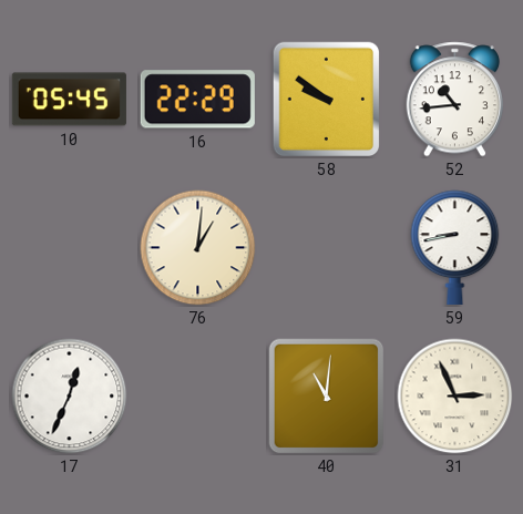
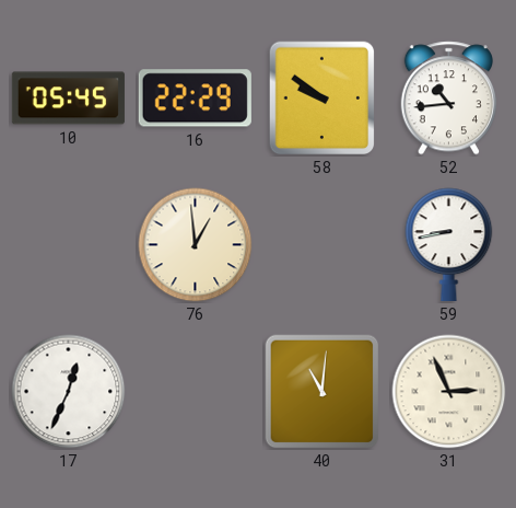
76: 1:01 -> 12:59
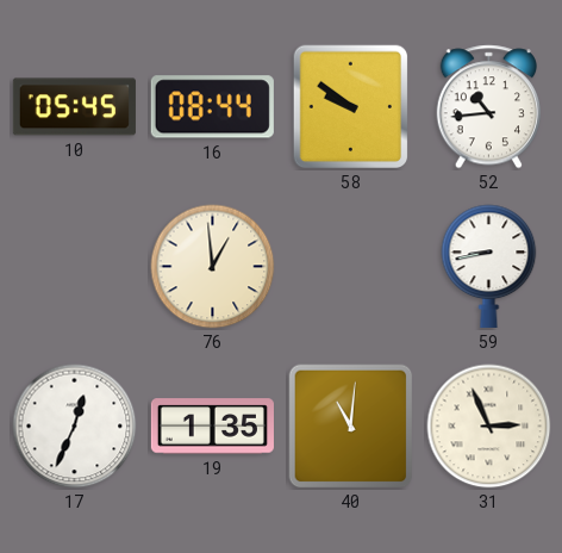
16: 22:29 -> 08:44
19: none -> 1:35
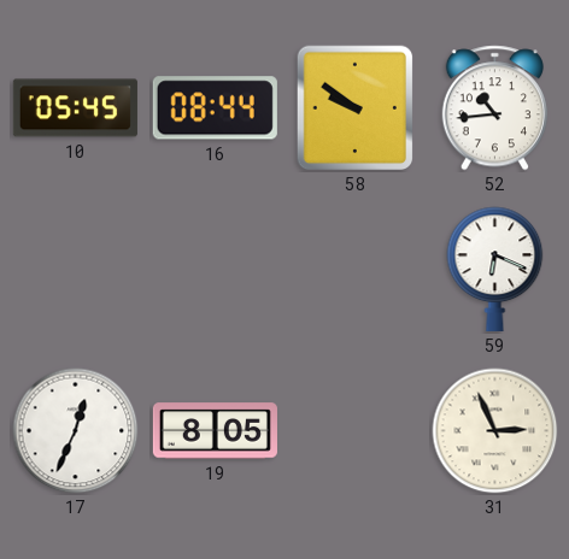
76: 12:59 -> none
59: 8:43 -> 6:19
19: 1:35 -> 8:05
40: 11:01 -> none
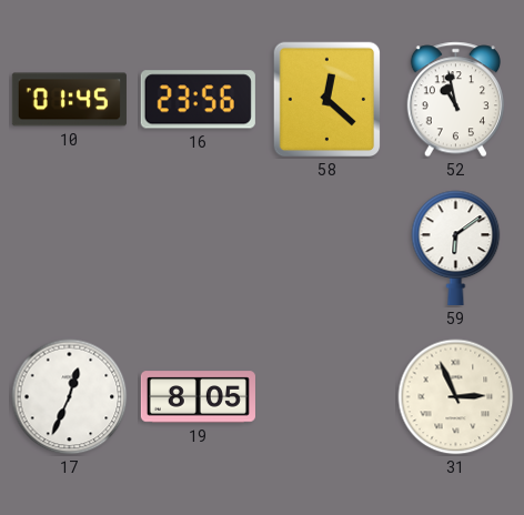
10: 05:45 -> 01:45
16: 08:44 -> 23:56
58: 9:51 -> 12:22
52: 10:44 -> 10:58
59: 6:19 -> 6:09
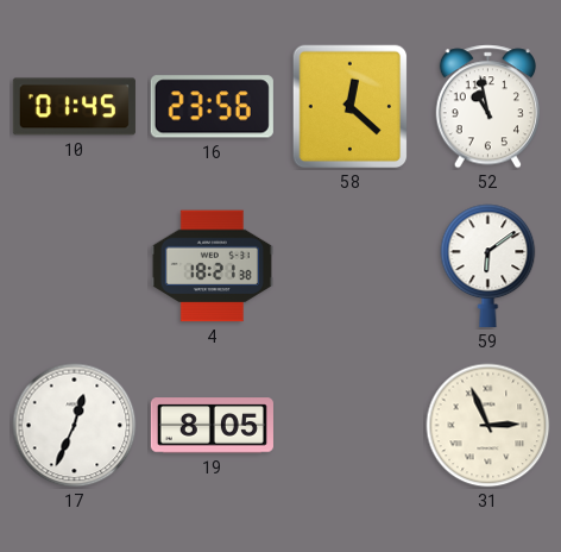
4: none -> 18:21
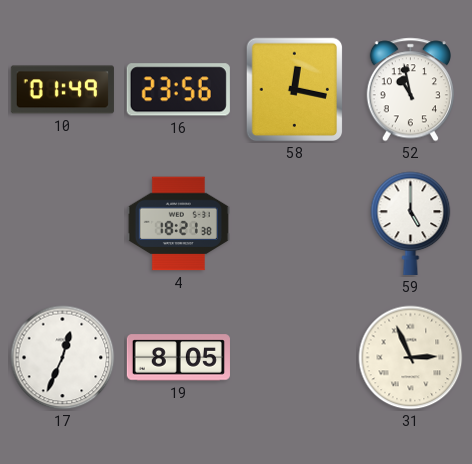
10: 01:45 -> 01:49
58: 12:22 -> 12:17
59: 6:09 -> 5:00
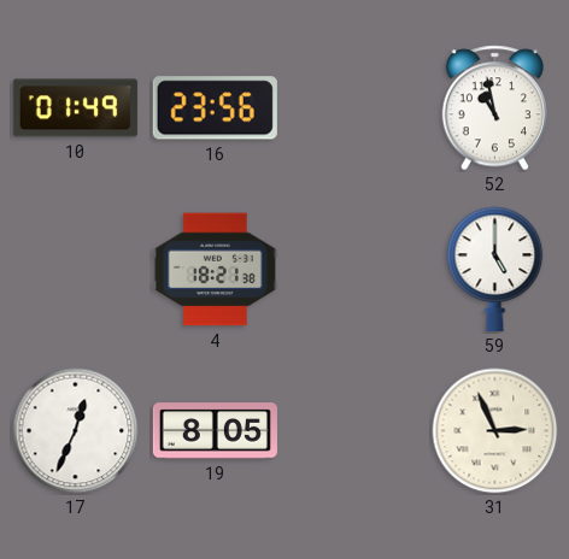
58: 12:17 -> none
